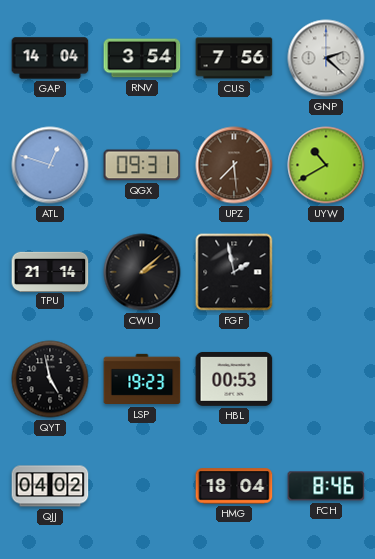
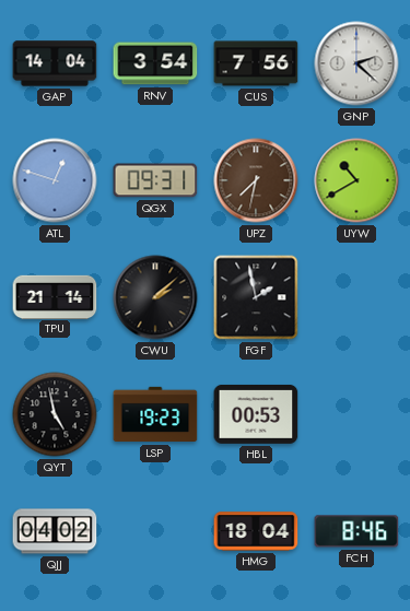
UPZ: 7:29 -> 7:32
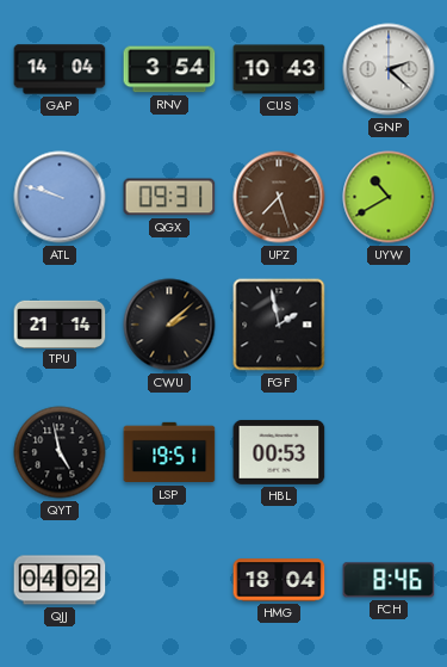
CUS: 7:56 -> 10:43
ATL: 12:48 -> 9:48
UPZ: 7:32 -> 7:27
LSP: 19:23 -> 19:51
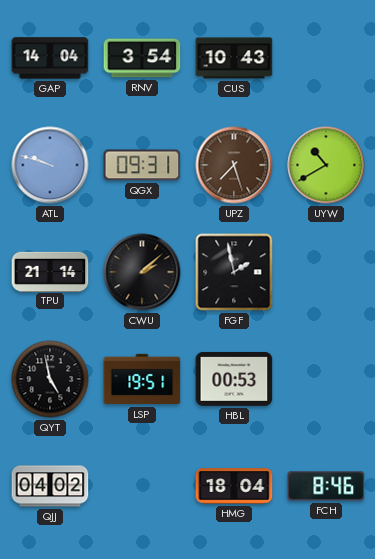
GNP: 2:22 -> none
